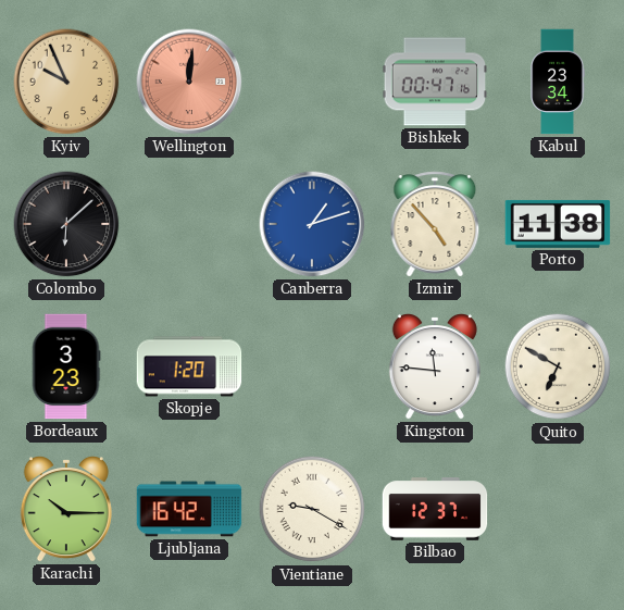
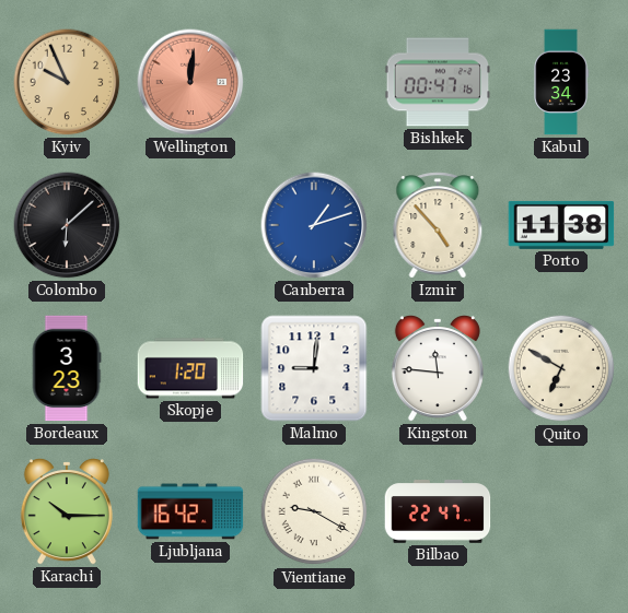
Malmo: none -> 9:01
Bilbao: 12:37 -> 22:47
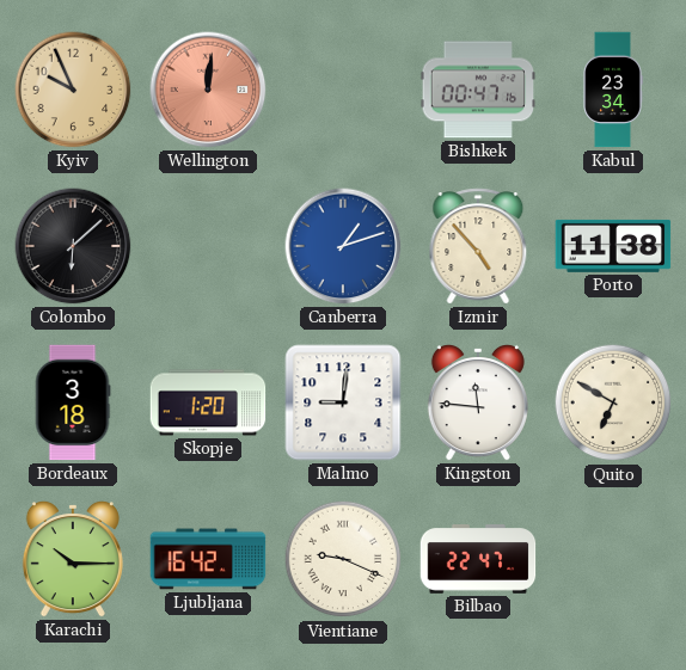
Bordeaux: 3:23 -> 3:18
Vientiane: 9:20 -> 9:19
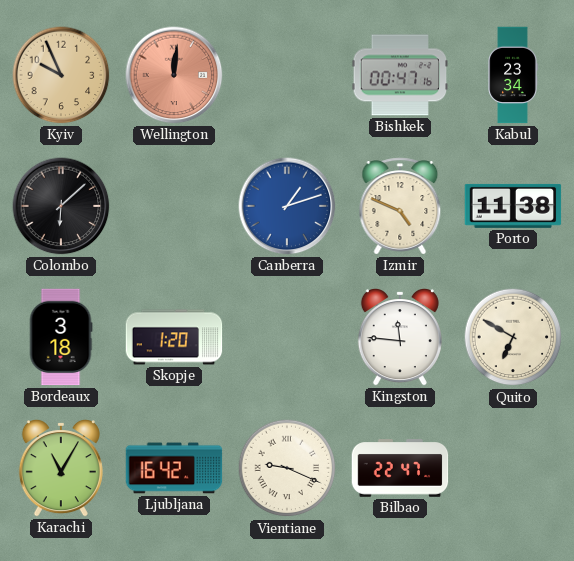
Izmir: 4:53 -> 4:49
Malmo: 9:01 -> none
Karachi: 10:15 -> 11:05
